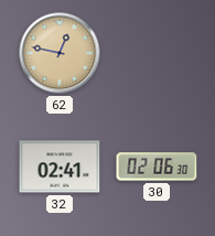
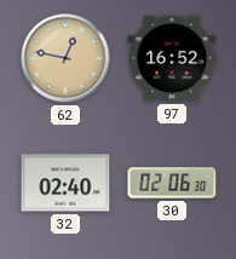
97: none -> 16:52
32: 02:41 -> 02:40
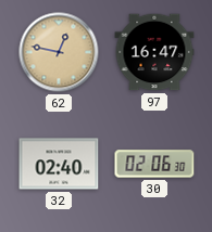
97: 16:52 -> 16:47
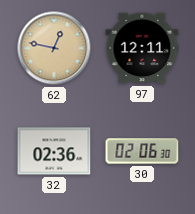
97: 16:47 -> 12:11
32: 02:40 -> 02:36
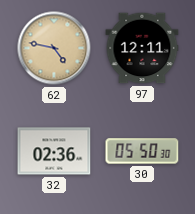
62: 12:47 -> 4:47
30: 02:06 -> 05:50
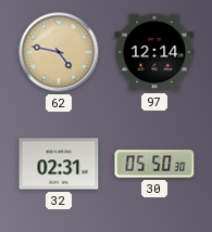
97: 12:11 -> 12:14
32: 02:36 -> 02:31
